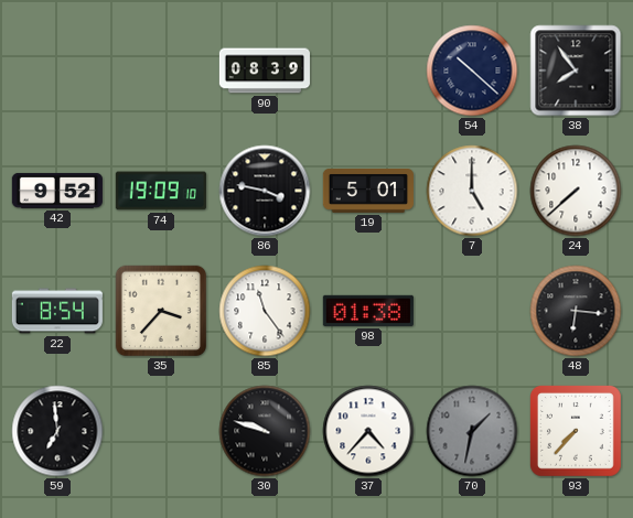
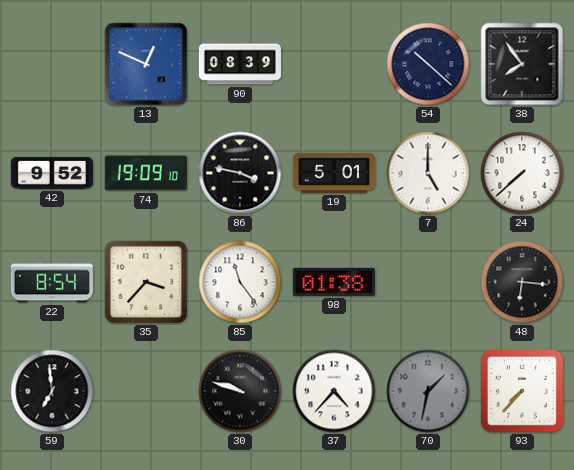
13: none -> 12:49
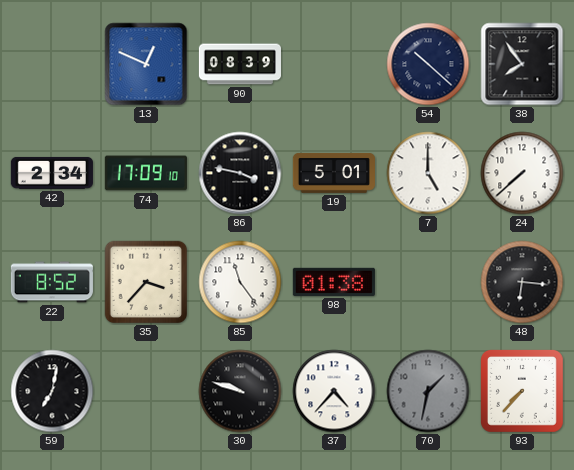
42: 9:52 -> 2:34
74: 19:09 -> 17:09
22: 8:54 -> 8:52
59: 6:59 -> 7:02
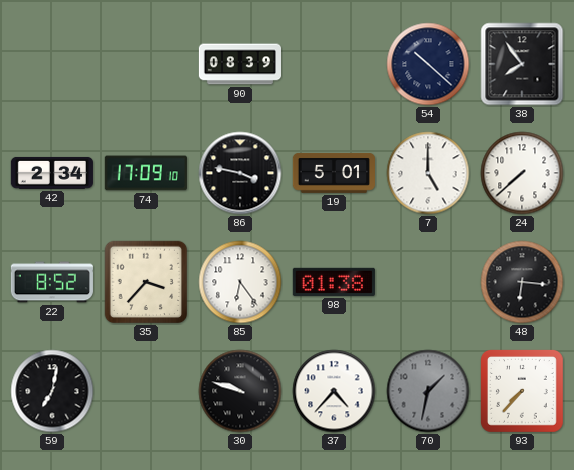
13: 12:49 -> none
85: 11:24 -> 6:24
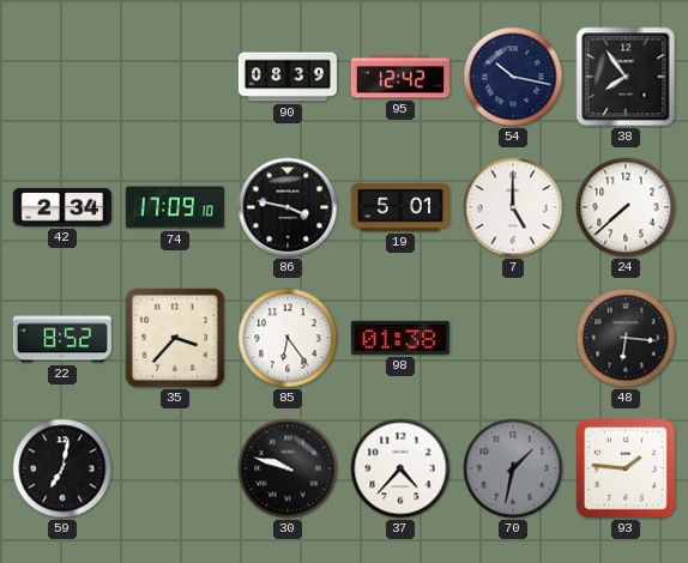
95: none -> 12:42
54: 10:22 -> 10:17
93: 7:37 -> 1:46
